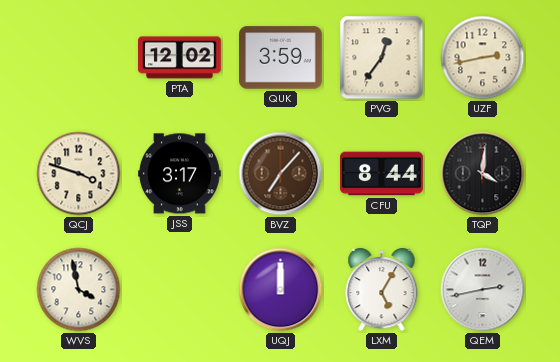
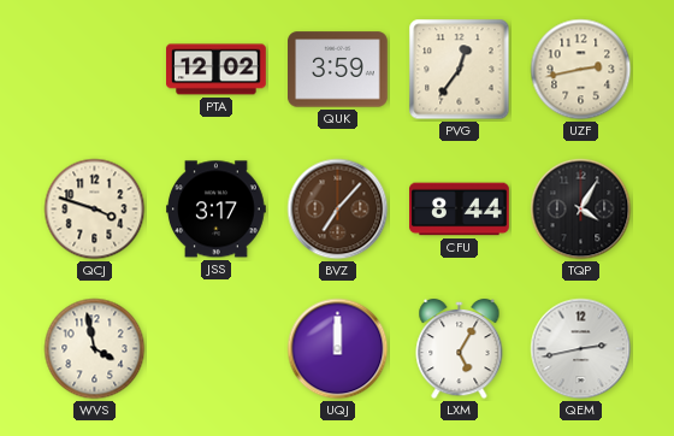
TQP: 4:01 -> 4:05
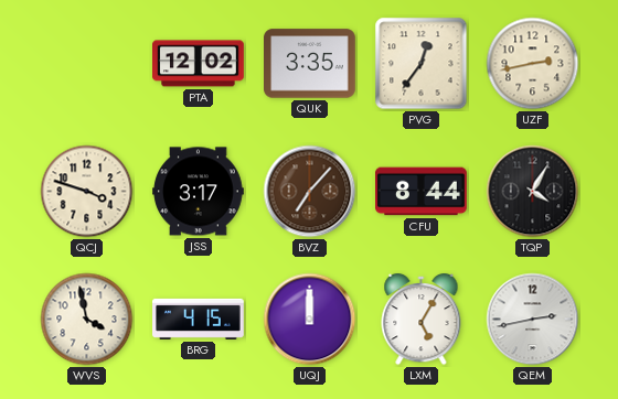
QUK: 3:59 -> 3:35
BRG: none -> 4:15
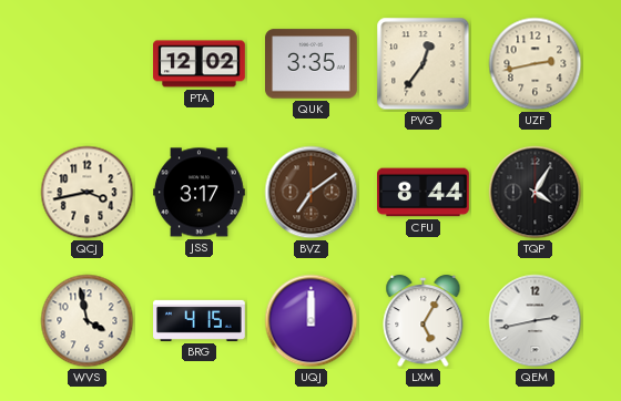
QCJ: 3:48 -> 3:43
BVZ: 7:07 -> 7:09
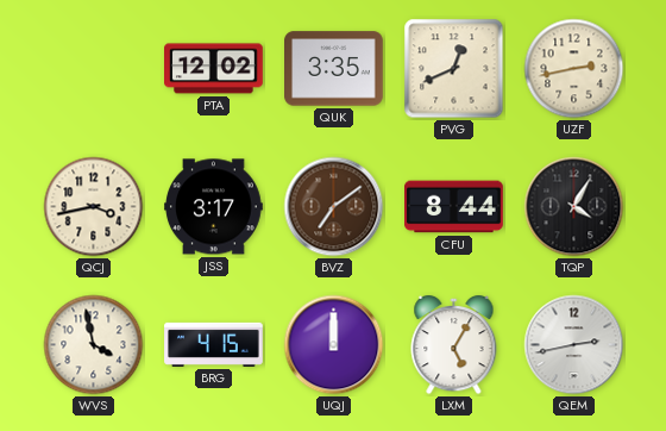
PVG: 12:36 -> 12:41
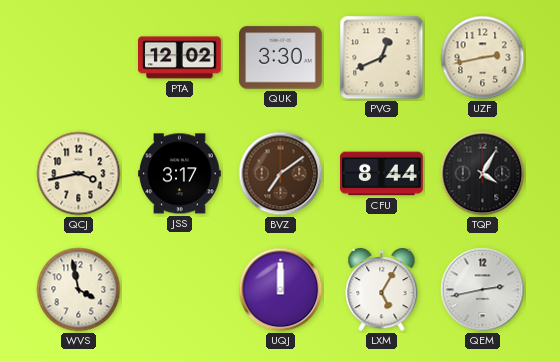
QUK: 3:35 -> 3:30
BRG: 4:15 -> none
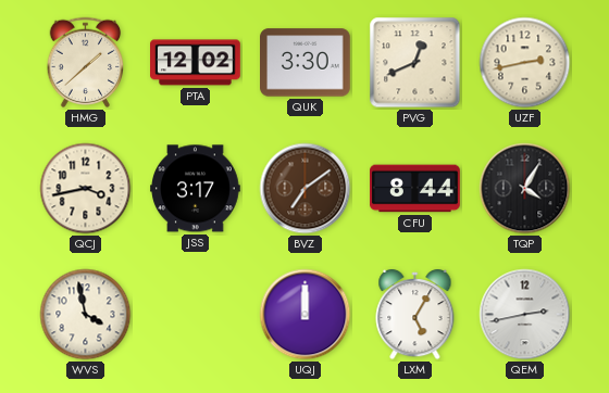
HMG: none -> 1:38
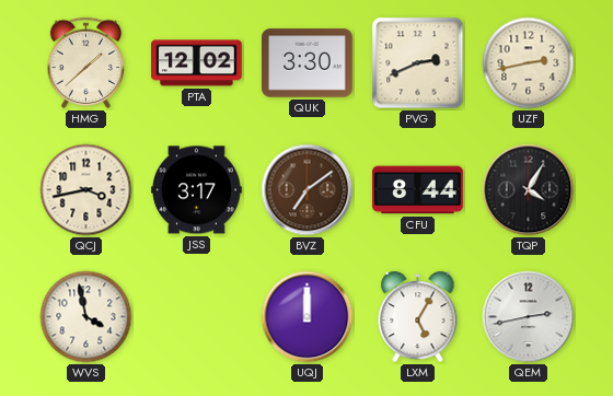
PVG: 12:41 -> 2:41
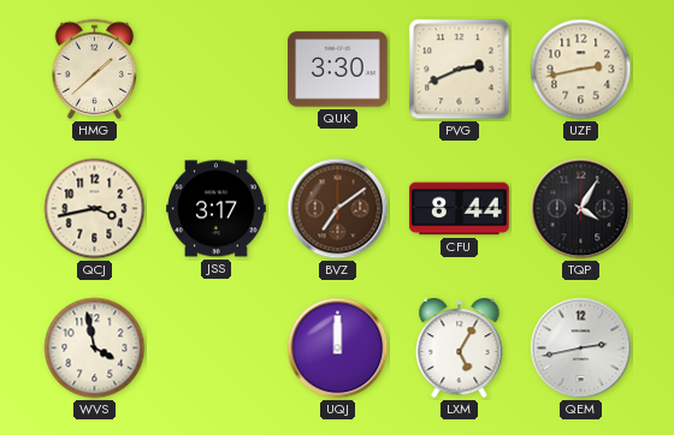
PTA: 12:02 -> none
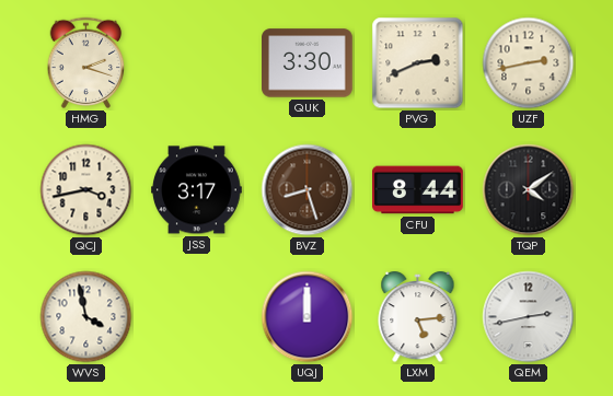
HMG: 1:38 -> 2:18
BVZ: 7:09 -> 8:27
TQP: 4:05 -> 4:09
LXM: 5:05 -> 5:14
